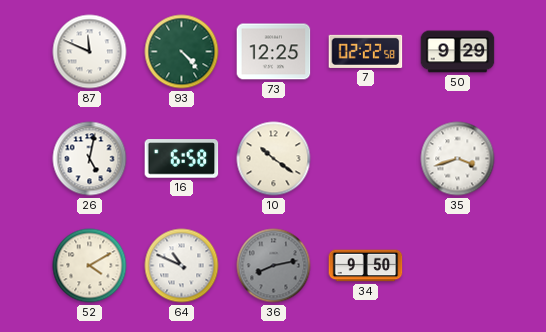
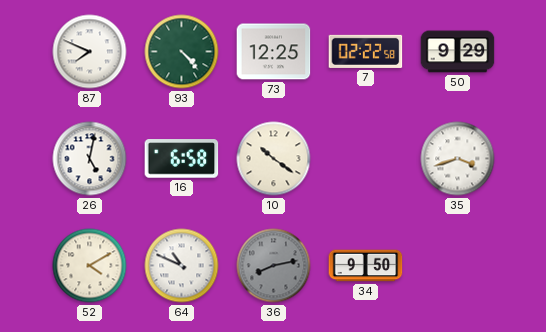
87: 11:49 -> 7:49
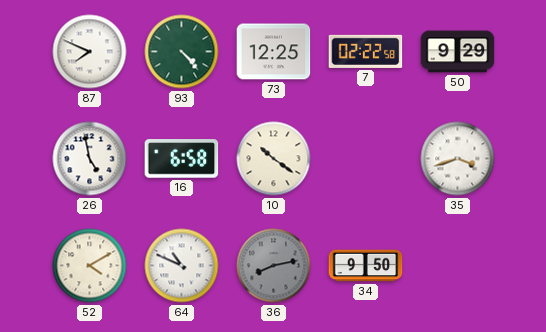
26: 5:02 -> 4:58
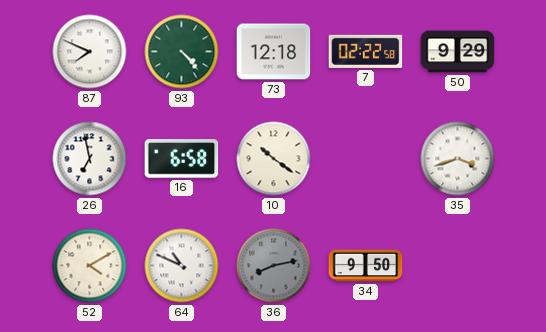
73: 12:25 -> 12:18
26: 4:58 -> 6:58
